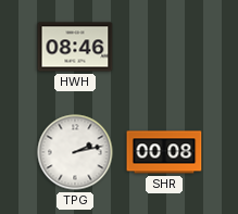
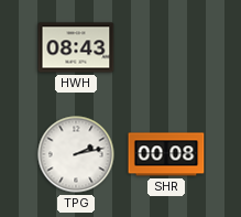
HWH: 08:46 -> 08:43
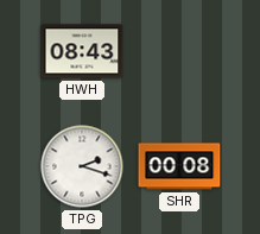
TPG: 2:13 -> 2:18
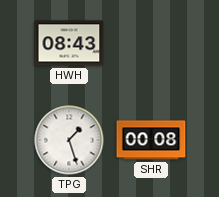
TPG: 2:18 -> 1:27
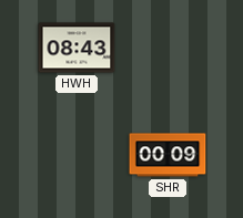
TPG: 1:27 -> none
SHR: 00:08 -> 00:09
